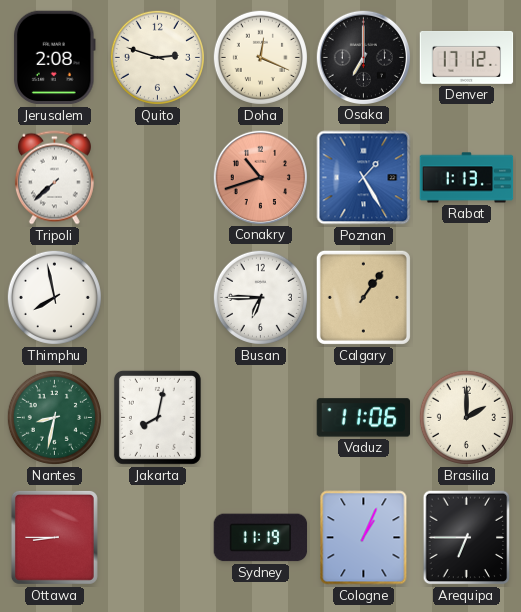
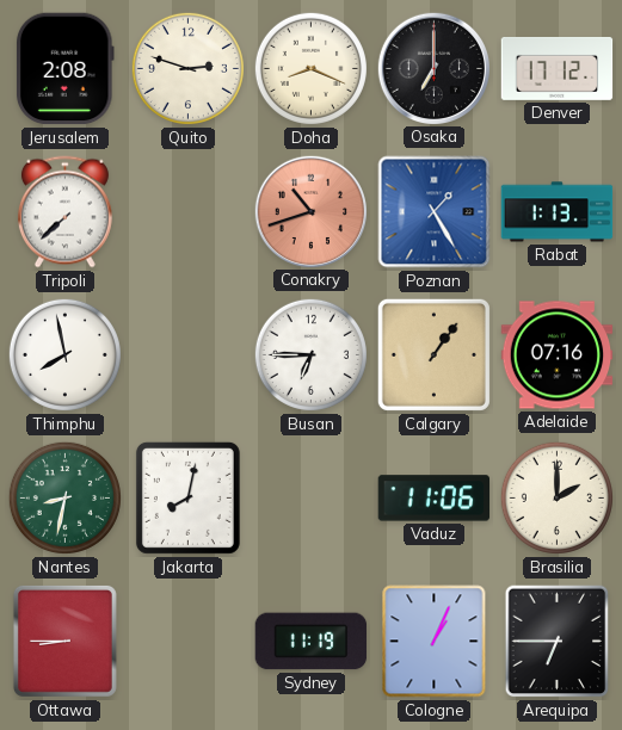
Doha: 12:19 -> 8:19
Adelaide: none -> 07:16
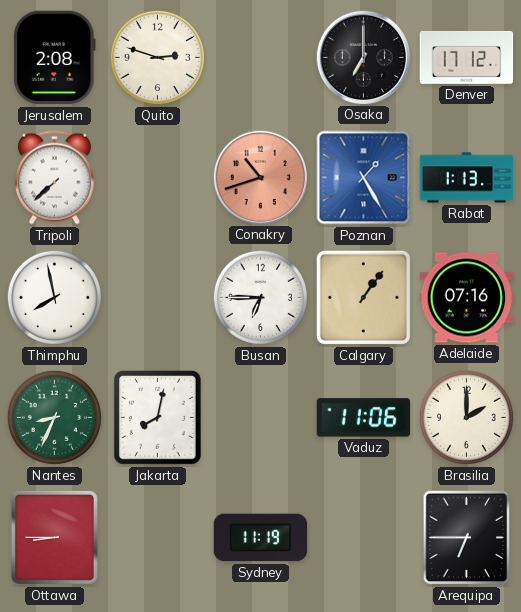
Doha: 8:19 -> none
Nantes: 8:32 -> 8:34
Cologne: 1:04 -> none
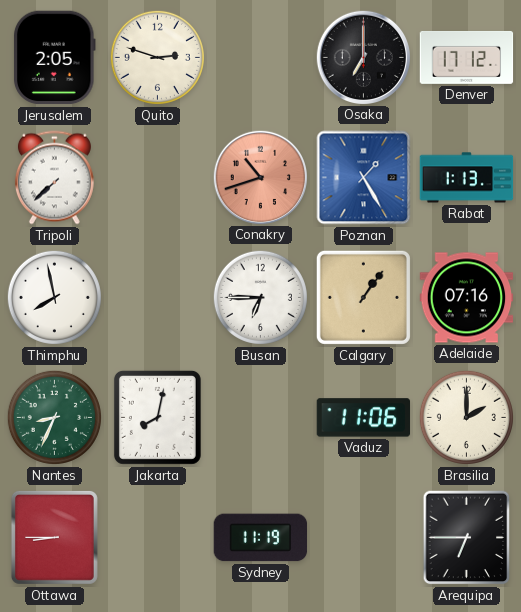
Jerusalem: 2:08 -> 2:05
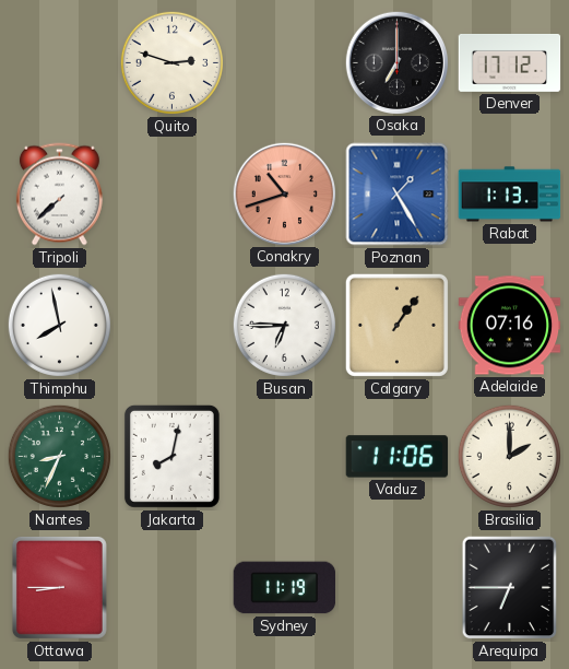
Jerusalem: 2:05 -> none
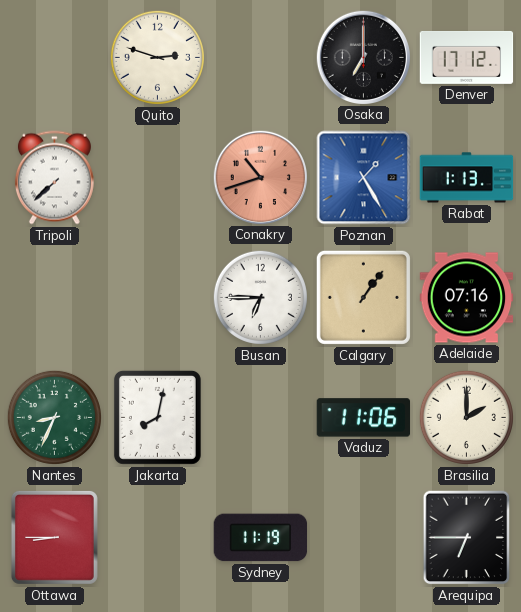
Thimphu: 7:58 -> none
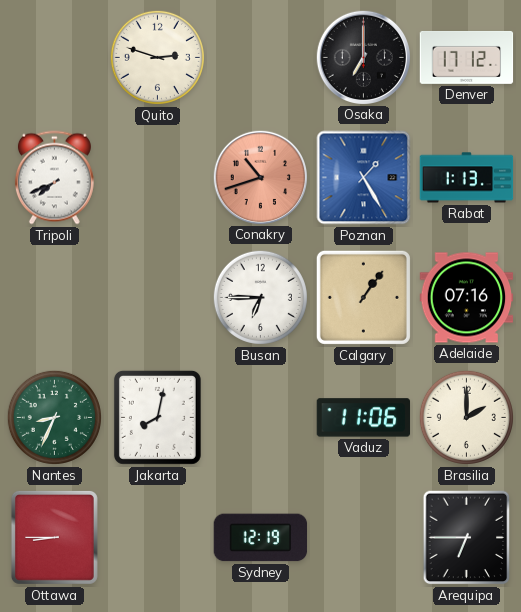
Tripoli: 7:38 -> 7:41
Sydney: 11:19 -> 12:19
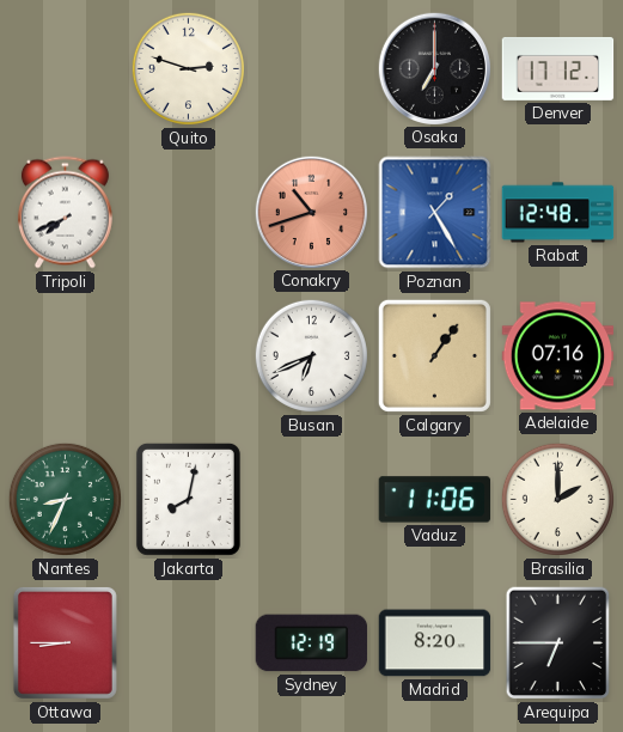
Rabat: 1:13 -> 12:48
Busan: 6:45 -> 6:41
Madrid: none -> 8:20
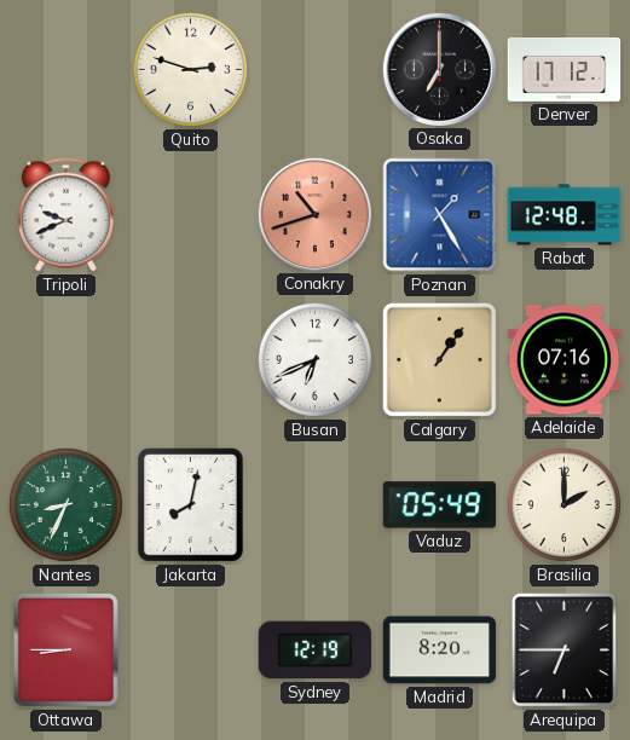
Tripoli: 7:41 -> 9:41
Vaduz: 11:06 -> 05:49
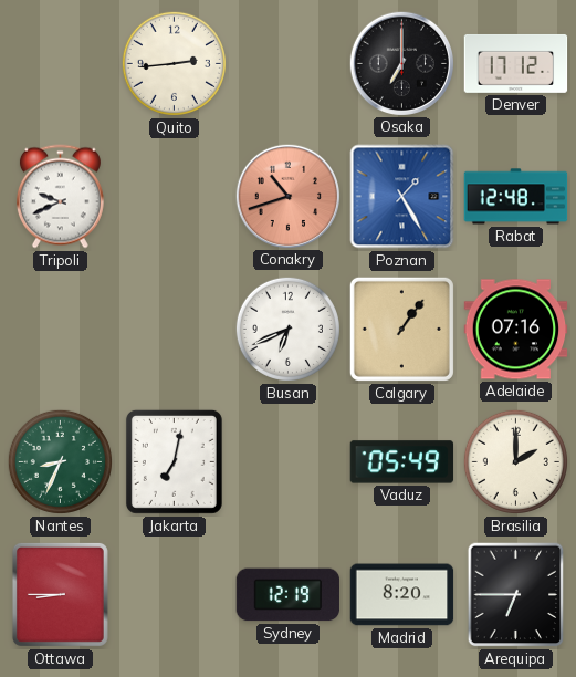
Quito: 2:48 -> 2:44
Jakarta: 8:02 -> 7:02
